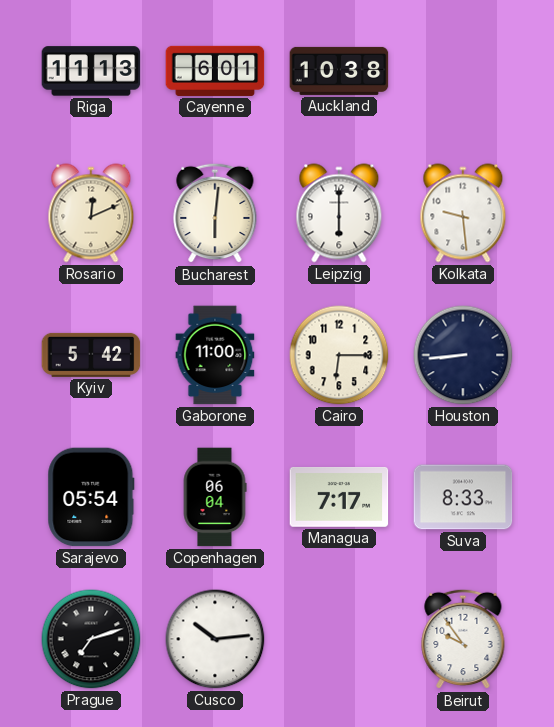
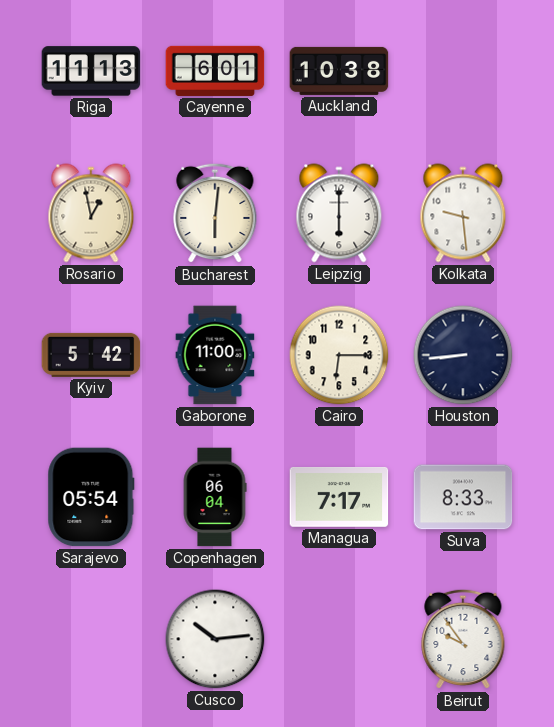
Rosario: 12:11 -> 12:58
Prague: 7:12 -> none
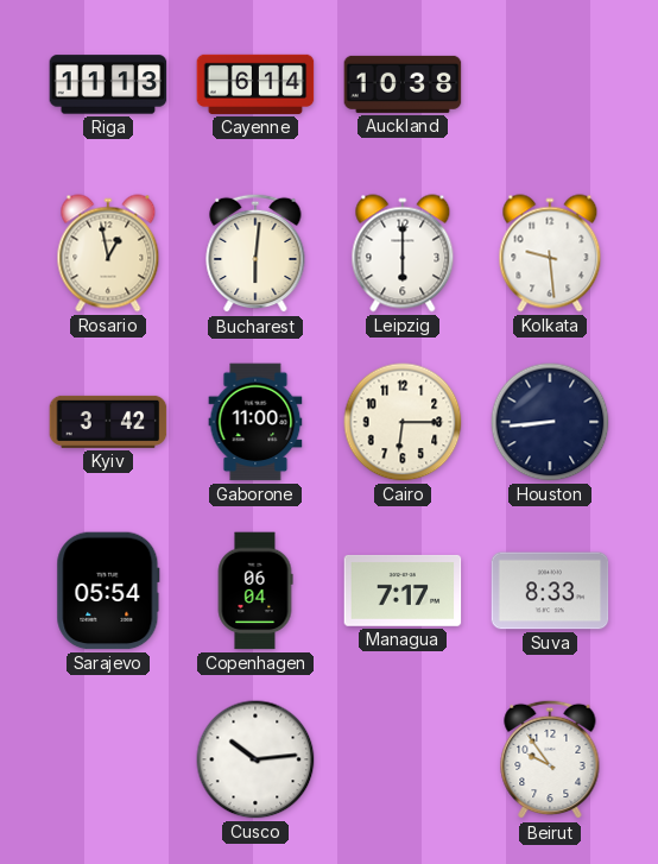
Cayenne: 6:01 -> 6:14
Kyiv: 5:42 -> 3:42
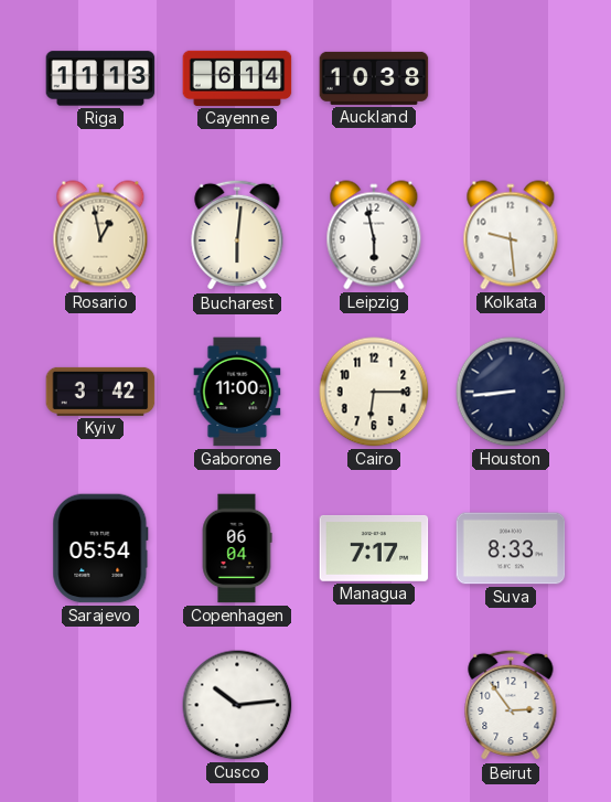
Leipzig: 6:00 -> 5:58
Beirut: 9:54 -> 2:54
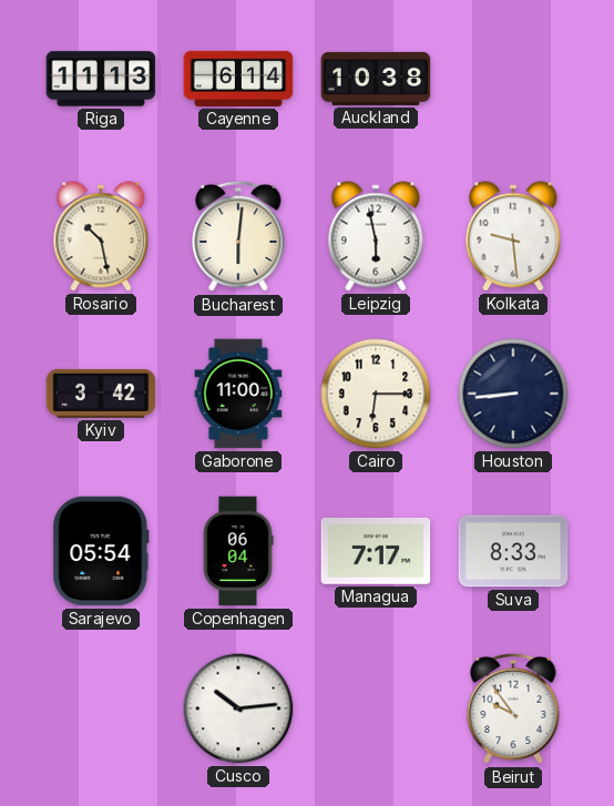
Rosario: 12:58 -> 10:28
Beirut: 2:54 -> 9:54
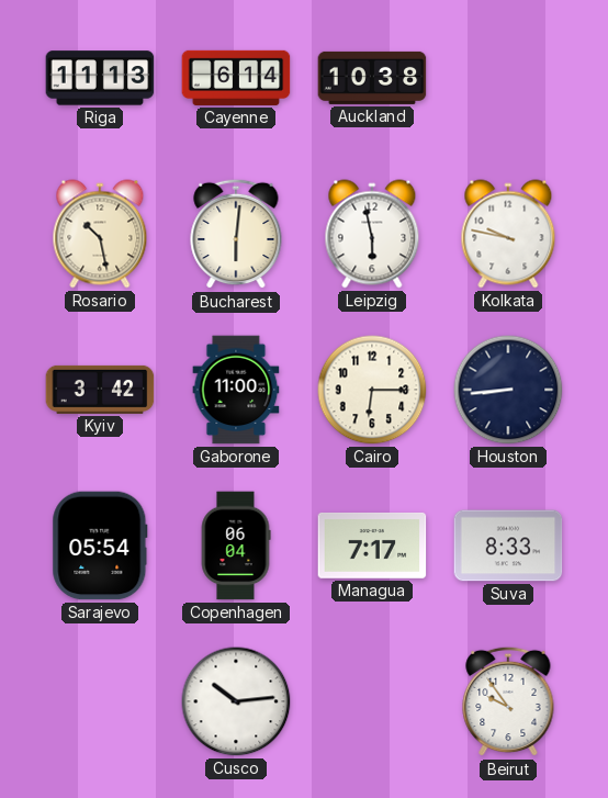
Kolkata: 9:29 -> 9:47
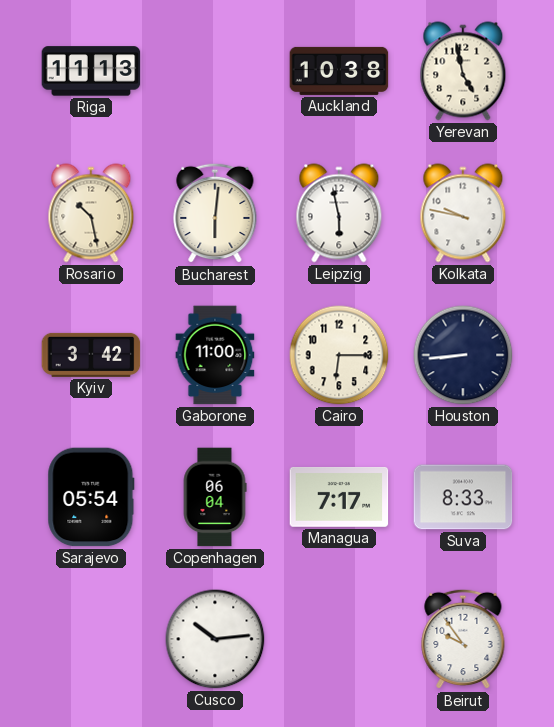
Cayenne: 6:14 -> none
Yerevan: none -> 4:58
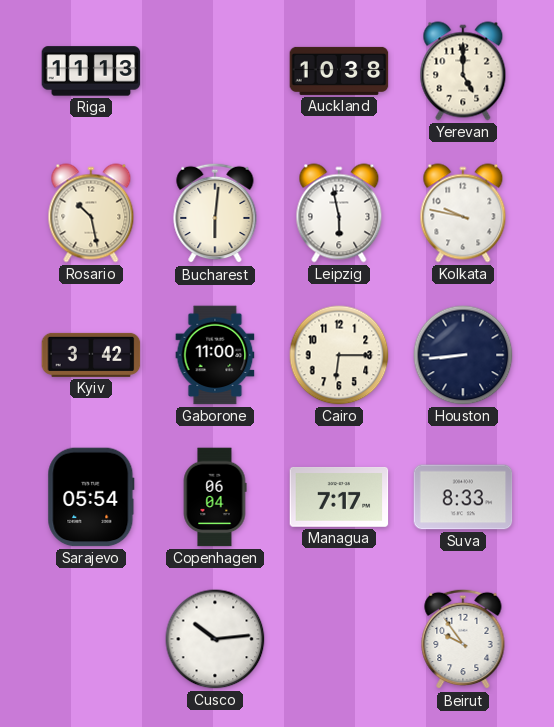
Yerevan: 4:58 -> 5:00
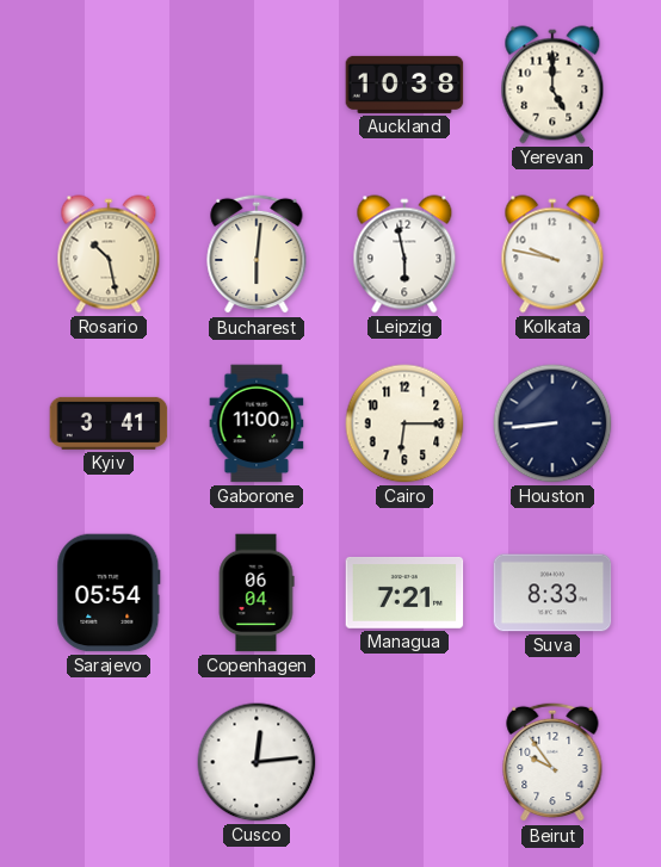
Riga: 11:13 -> none
Kyiv: 3:42 -> 3:41
Managua: 7:17 -> 7:21
Cusco: 10:14 -> 12:14
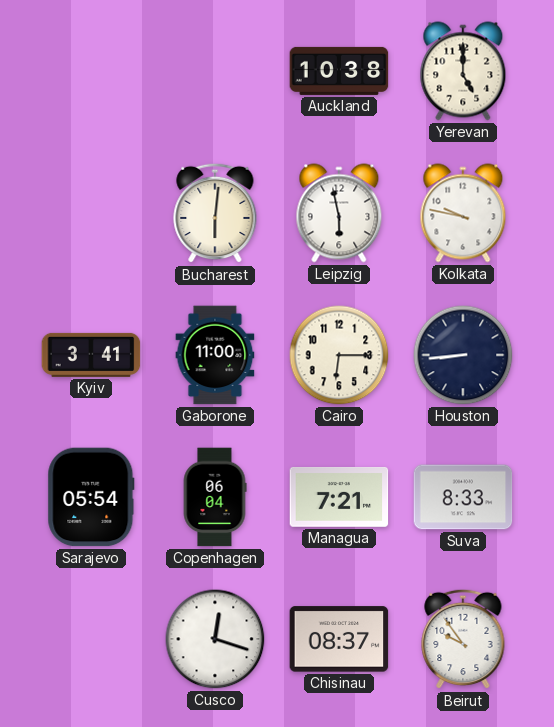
Rosario: 10:28 -> none
Cusco: 12:14 -> 12:18
Chisinau: none -> 08:37
